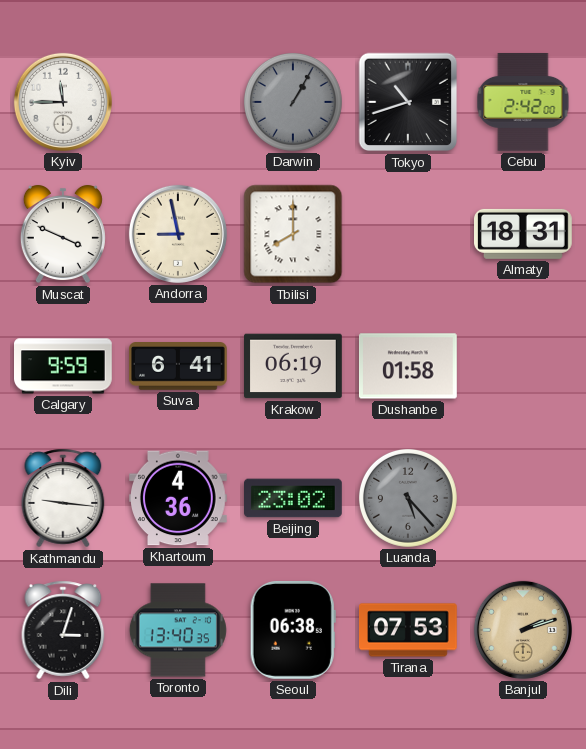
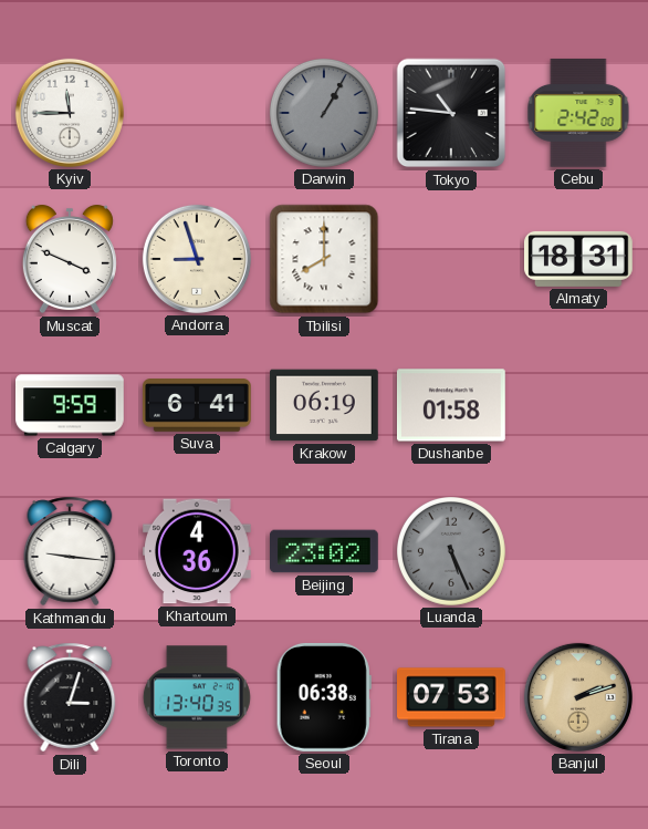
Tokyo: 10:42 -> 10:46
Andorra: 8:58 -> 8:57
Luanda: 5:23 -> 5:26
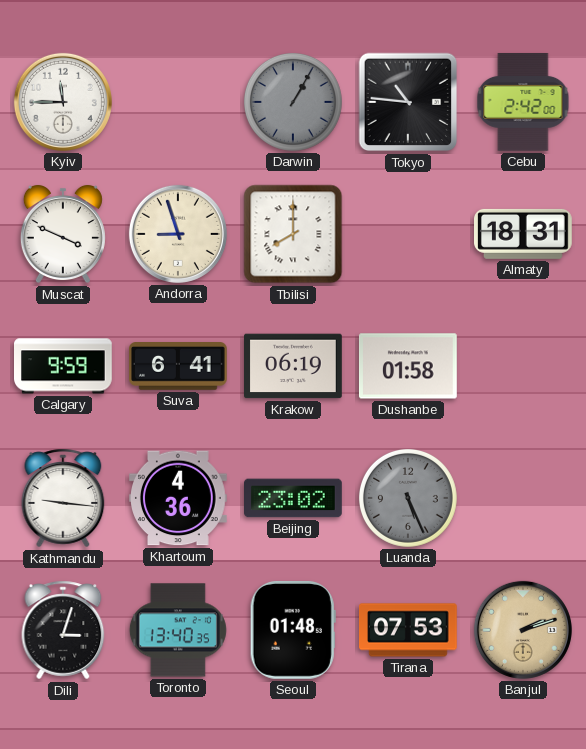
Seoul: 06:38 -> 01:48
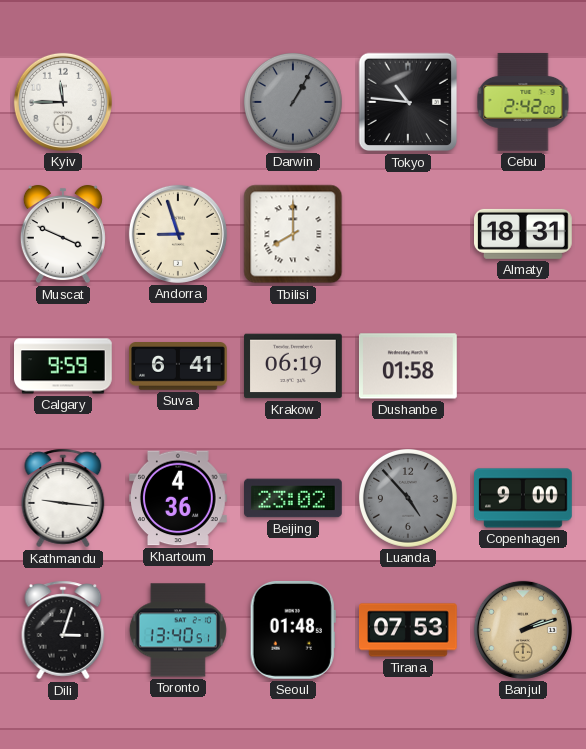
Luanda: 5:26 -> 4:53
Copenhagen: none -> 9:00
Toronto: 13:40:35 -> 13:40:51
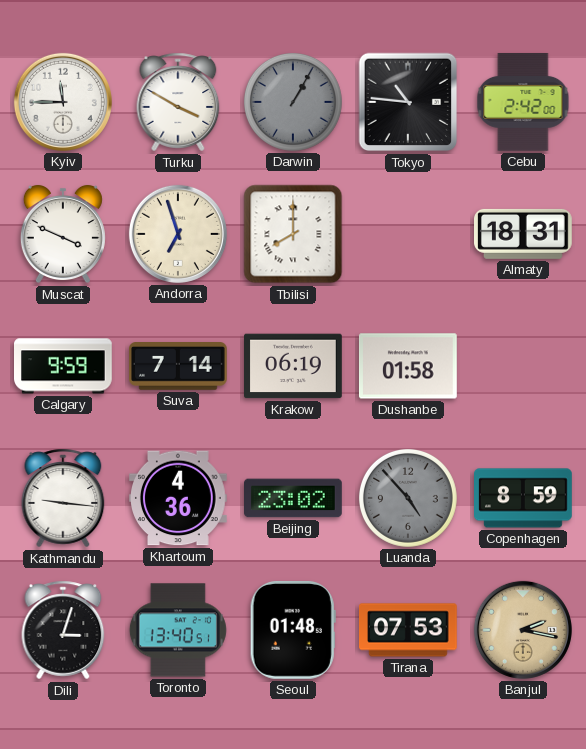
Turku: none -> 3:50
Andorra: 8:57 -> 6:57
Suva: 6:41 -> 7:14
Copenhagen: 9:00 -> 8:59
Banjul: 2:12 -> 2:17
